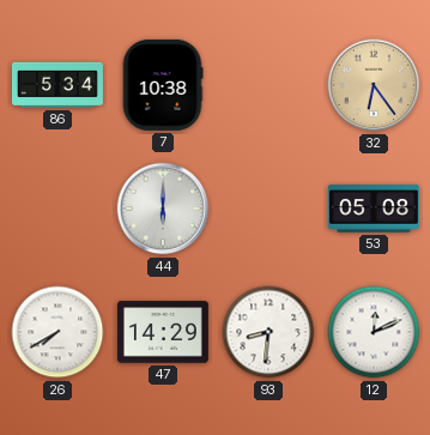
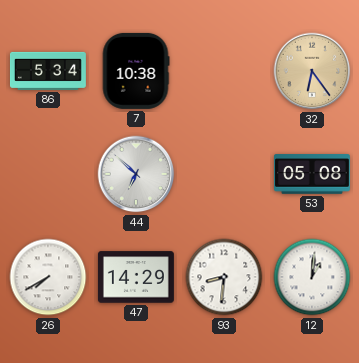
44: 6:00 -> 6:52
12: 12:11 -> 1:01
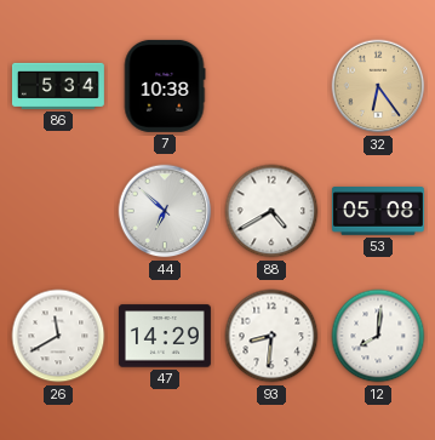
88: none -> 4:40
26: 7:40 -> 11:40
12: 1:01 -> 8:01
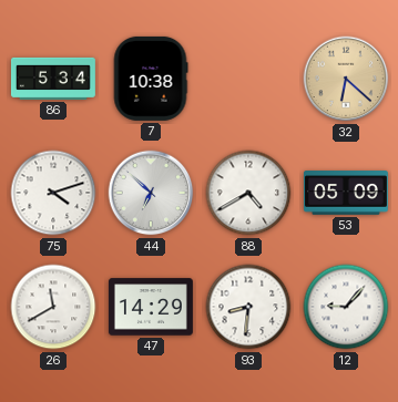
32: 6:24 -> 6:22
75: none -> 4:12
53: 05:08 -> 05:09
12: 8:01 -> 9:07
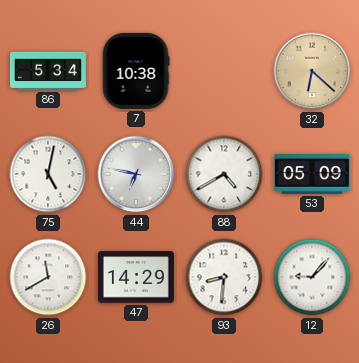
75: 4:12 -> 5:02
44: 6:52 -> 6:47
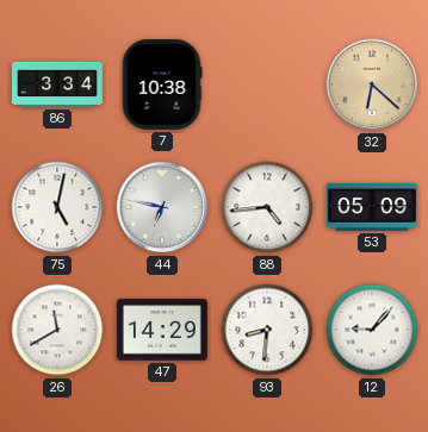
86: 5:34 -> 3:34
88: 4:40 -> 4:44
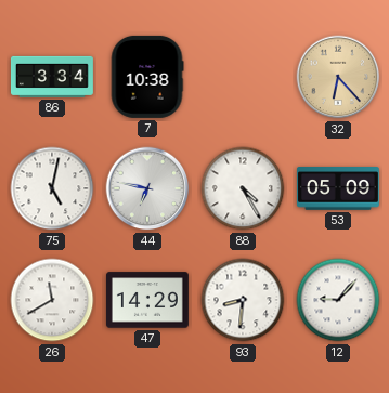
32: 6:22 -> 6:23
88: 4:44 -> 4:25
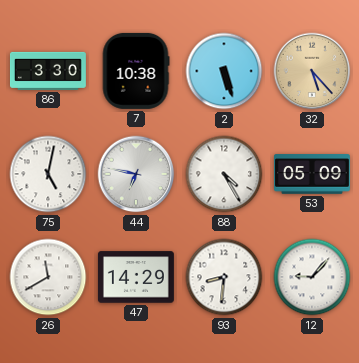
86: 3:34 -> 3:30
2: none -> 5:27
32: 6:23 -> 5:23
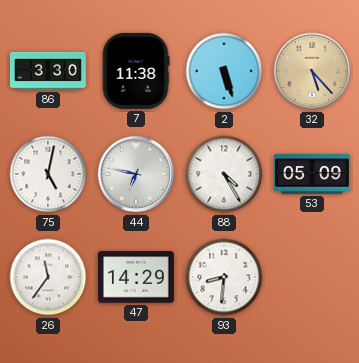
7: 10:38 -> 11:38
26: 11:40 -> 11:36
12: 9:07 -> none
